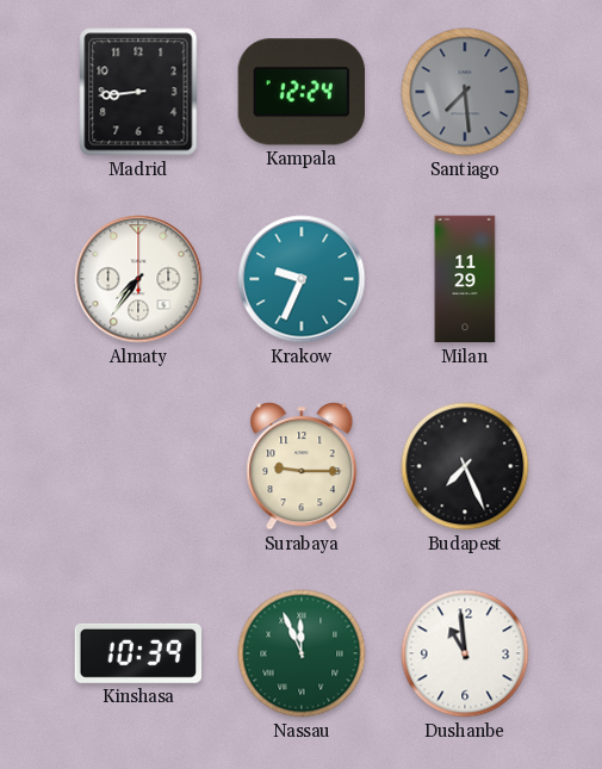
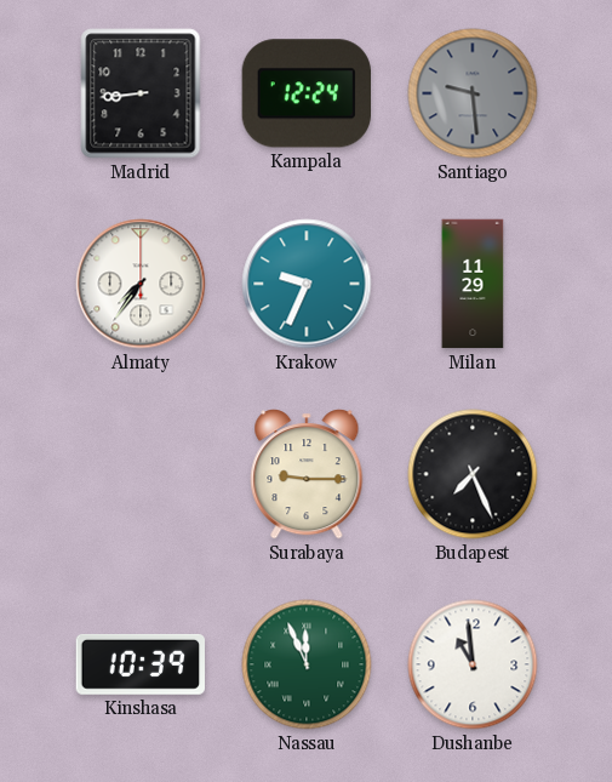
Santiago: 7:29 -> 9:29
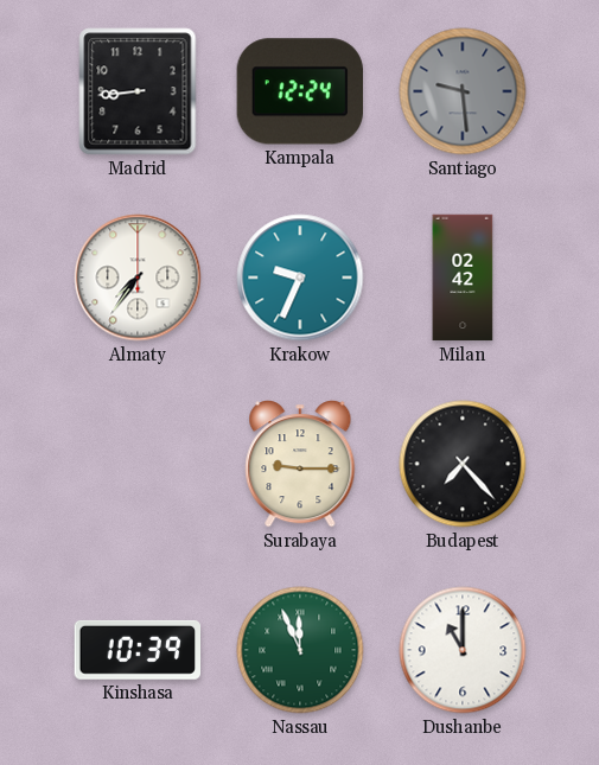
Milan: 11:29 -> 02:42
Budapest: 7:26 -> 7:23
Dushanbe: 10:59 -> 11:00
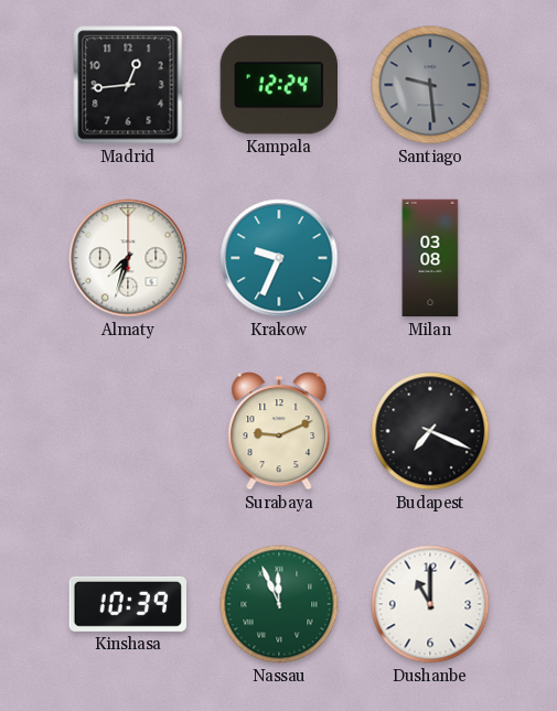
Madrid: 8:44 -> 12:44
Almaty: 7:36 -> 7:33
Milan: 02:42 -> 03:08
Surabaya: 9:15 -> 9:11
Budapest: 7:23 -> 7:19
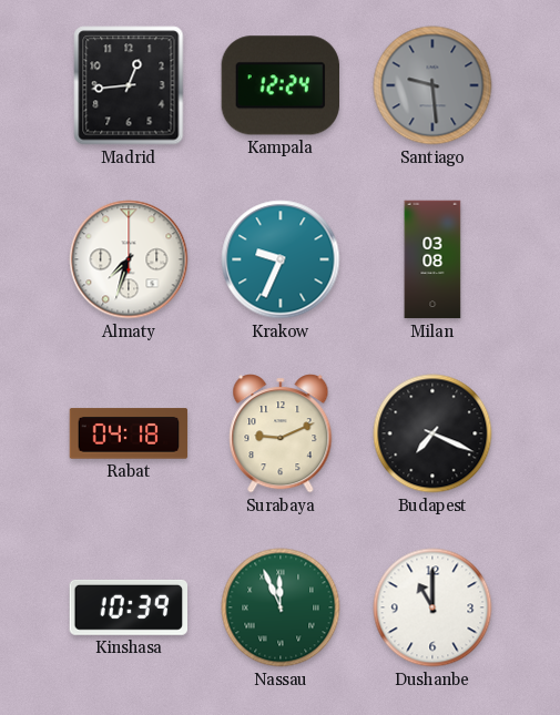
Rabat: none -> 04:18
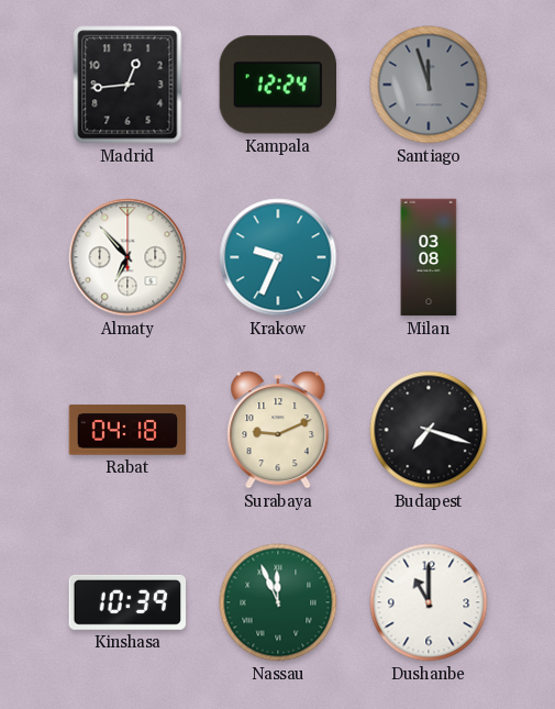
Santiago: 9:29 -> 11:57
Almaty: 7:33 -> 6:53
Budapest: 7:19 -> 7:18
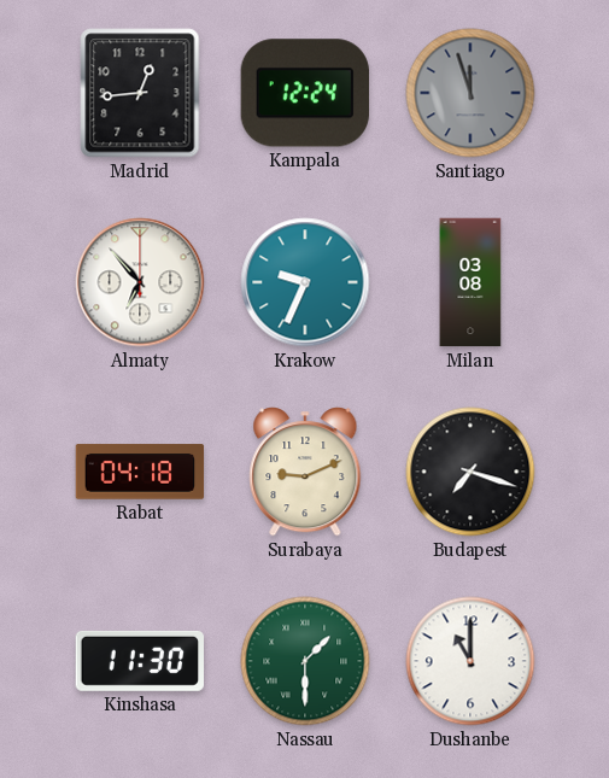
Kinshasa: 10:39 -> 11:30
Nassau: 11:56 -> 1:30
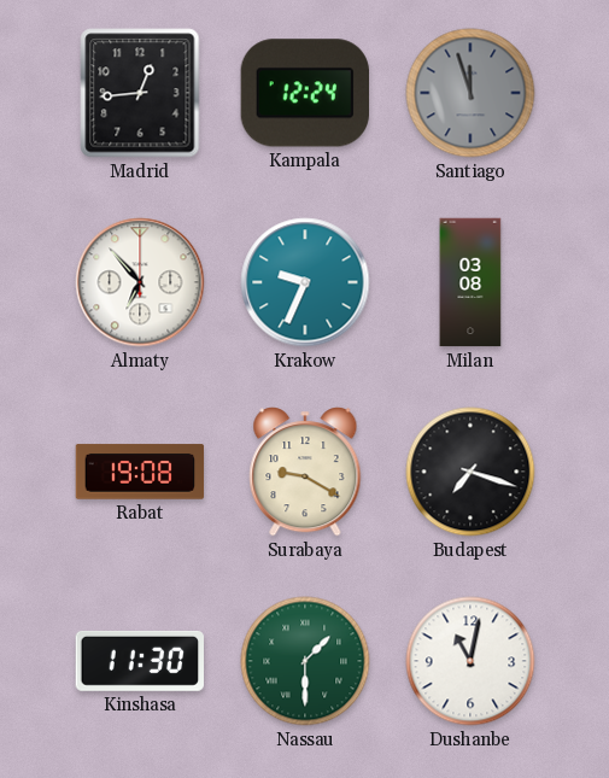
Rabat: 04:18 -> 19:08
Surabaya: 9:11 -> 9:20
Dushanbe: 11:00 -> 11:02
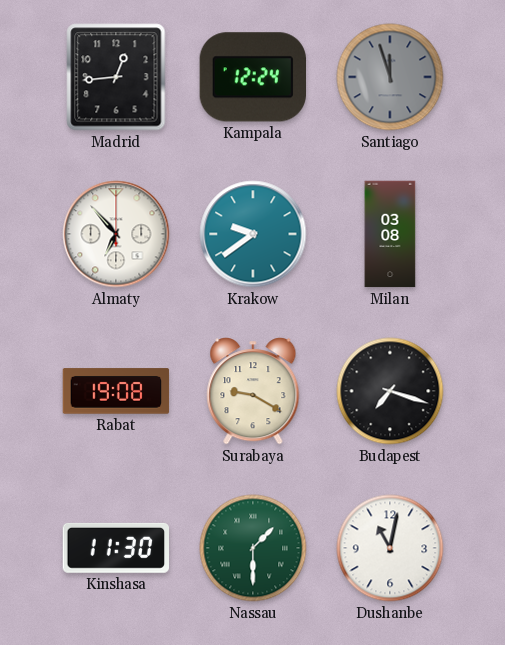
Krakow: 9:34 -> 9:39
